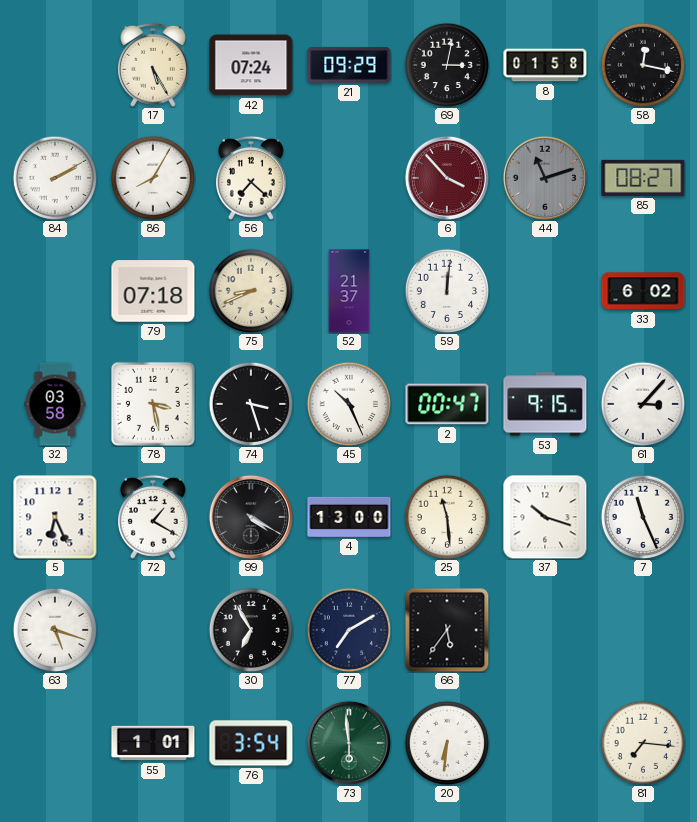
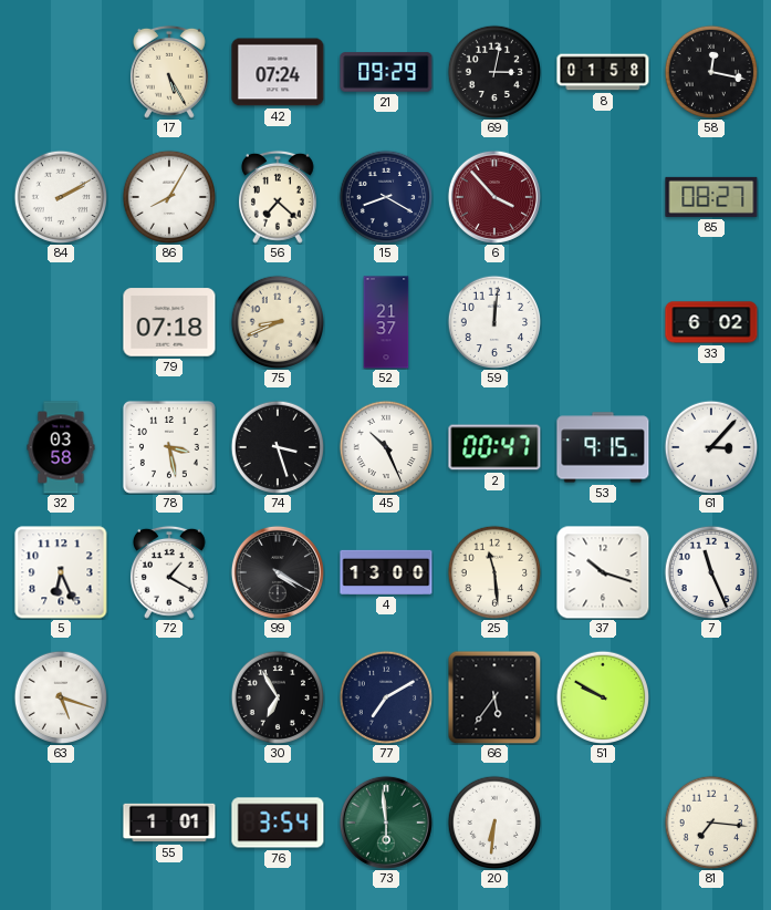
15: none -> 8:20
44: 11:12 -> none
51: none -> 9:50
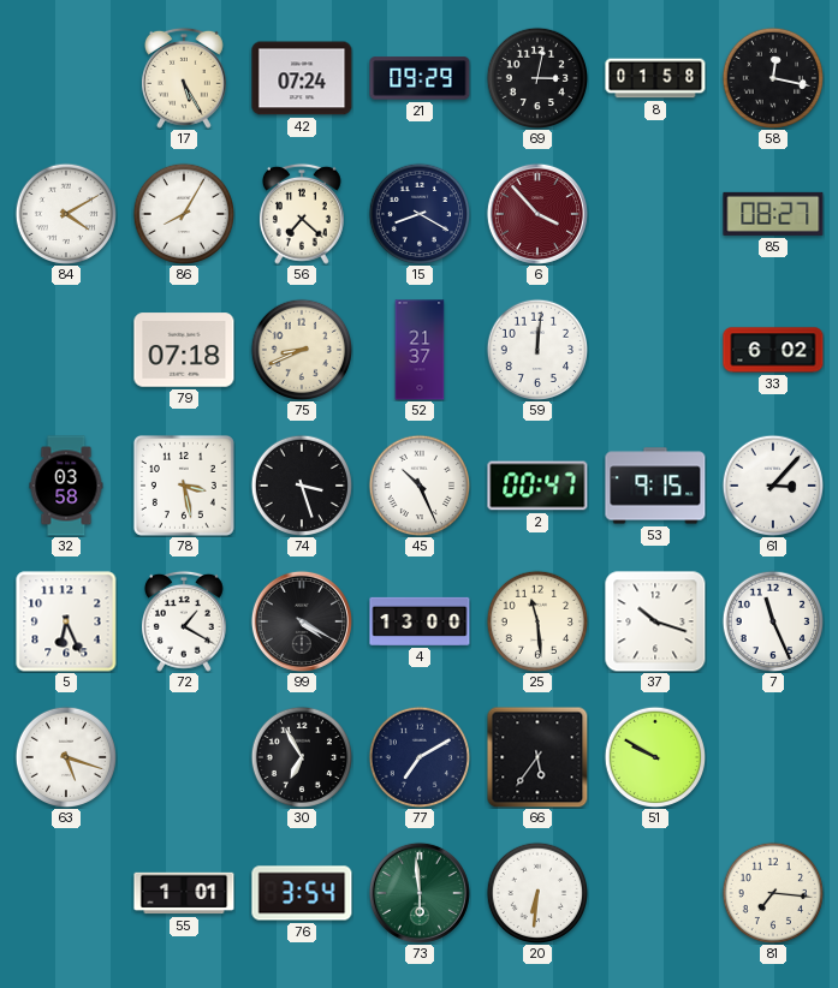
84: 2:10 -> 4:10
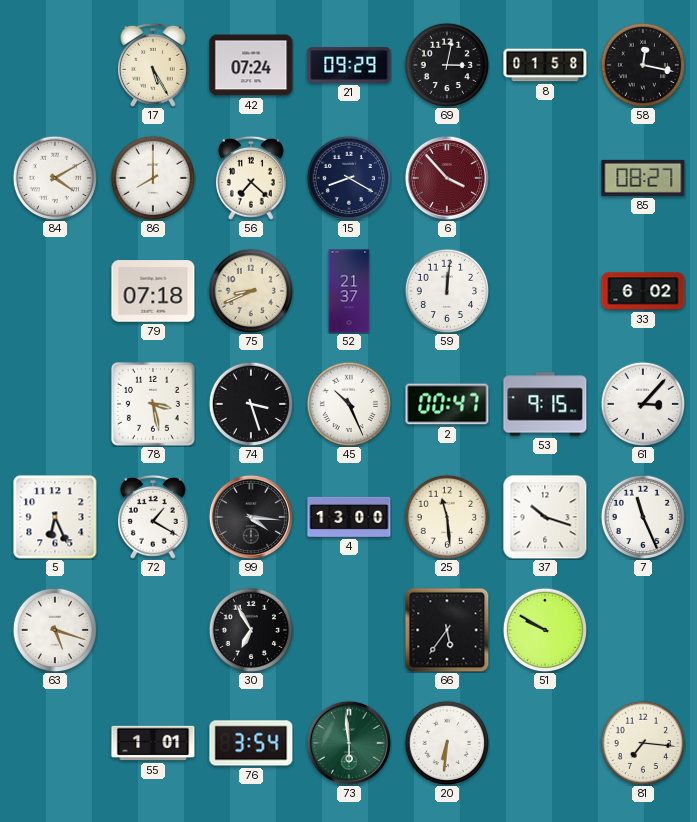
86: 8:05 -> 8:00
32: 03:58 -> none
99: 4:20 -> 4:16
77: 7:10 -> none
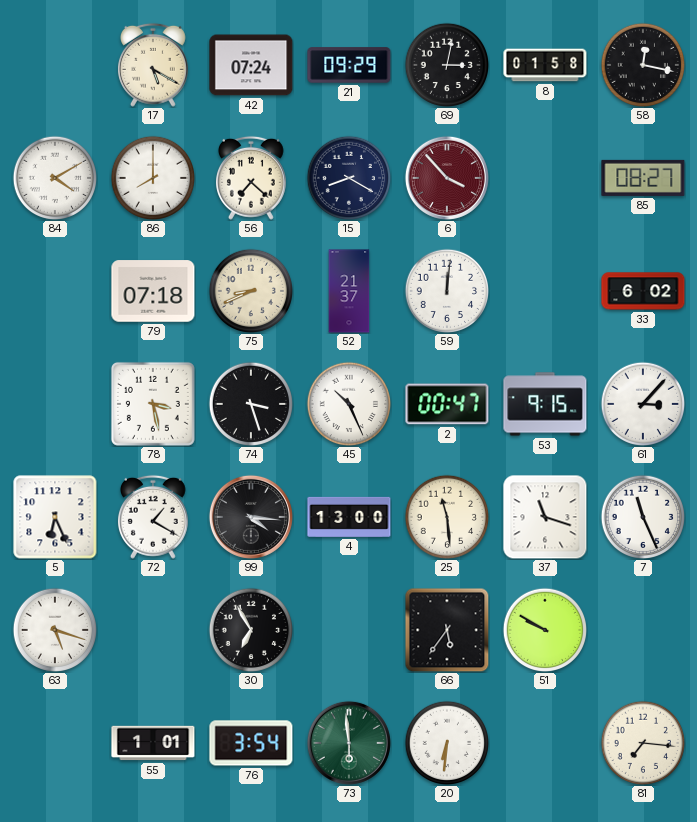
17: 5:25 -> 5:20
37: 10:18 -> 11:18
